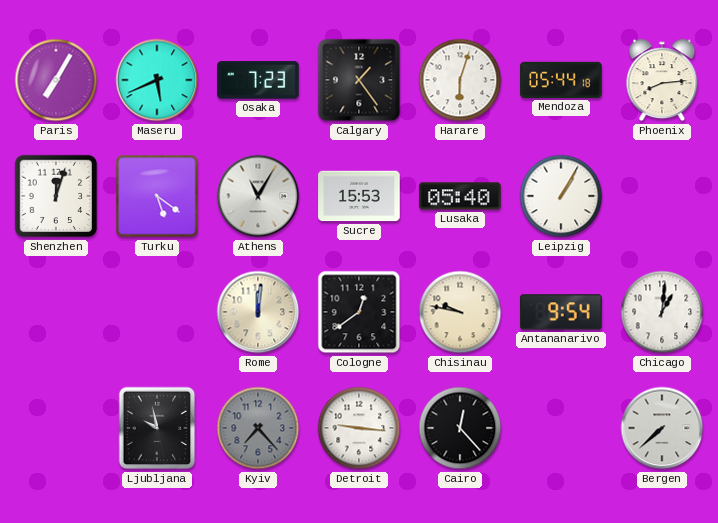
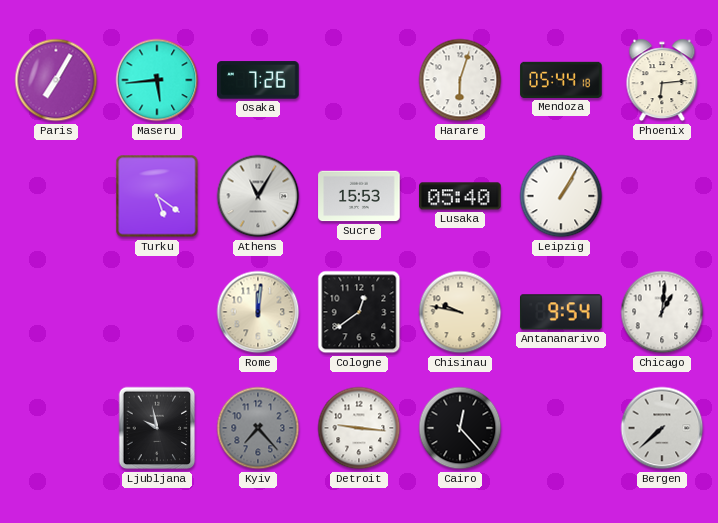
Maseru: 5:41 -> 5:44
Osaka: 7:23 -> 7:26
Calgary: 1:24 -> none
Phoenix: 8:14 -> 6:14
Shenzhen: 12:03 -> none
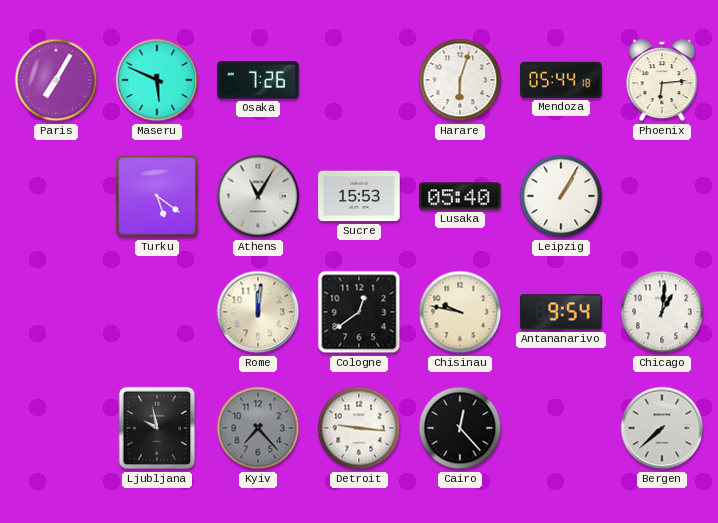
Maseru: 5:44 -> 5:49
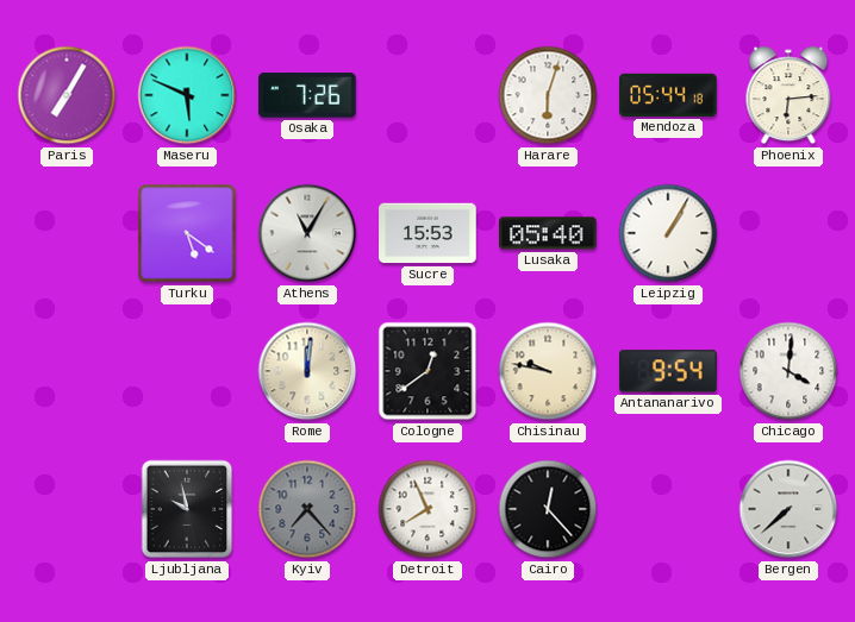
Chicago: 1:01 -> 4:01
Detroit: 9:16 -> 7:56
